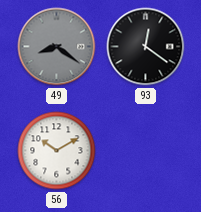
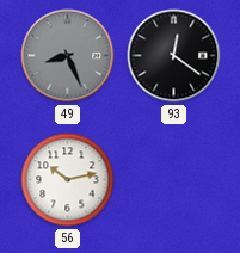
49: 8:21 -> 8:26
56: 10:10 -> 10:13
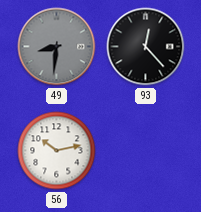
49: 8:26 -> 8:31
93: 12:21 -> 12:23
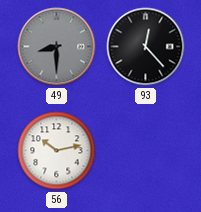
49: 8:31 -> 8:30
